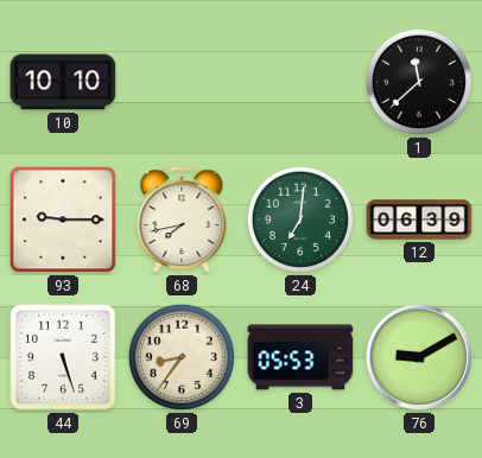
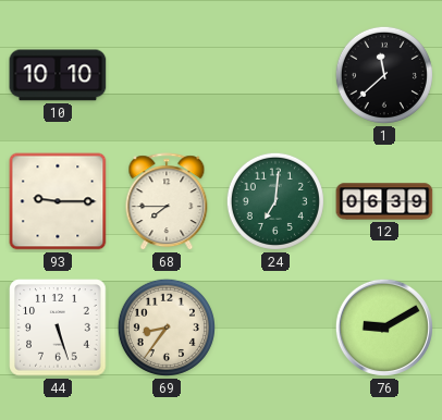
68: 7:43 -> 7:45
3: 05:53 -> none
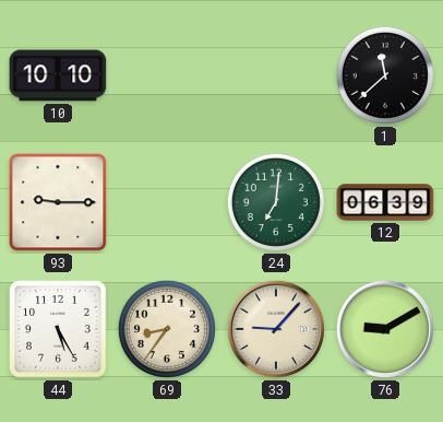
68: 7:45 -> none
44: 5:27 -> 5:25
33: none -> 9:07
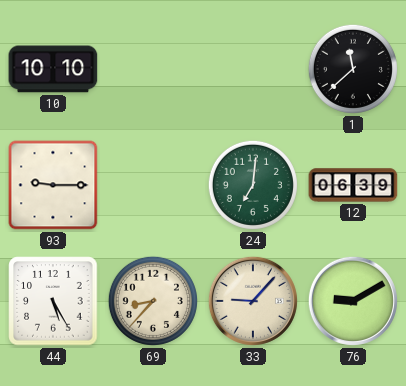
69: 8:36 -> 8:37
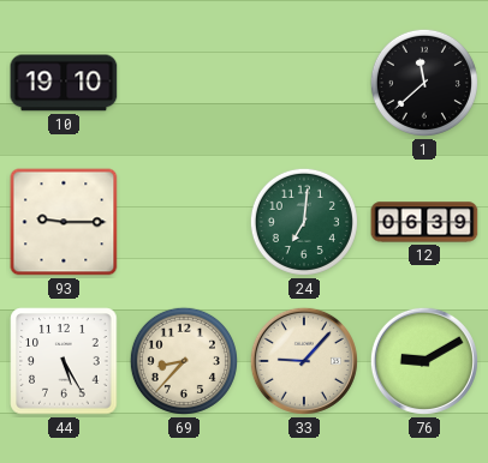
10: 10:10 -> 19:10
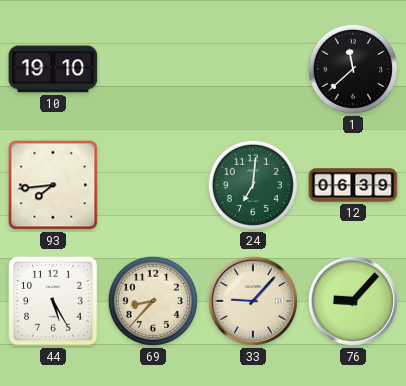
93: 9:15 -> 7:44
76: 9:10 -> 9:07
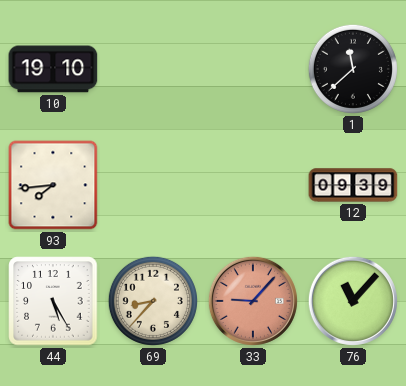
24: 7:01 -> none
12: 06:39 -> 09:39
33 dial: cream -> salmon
76: 9:07 -> 11:07
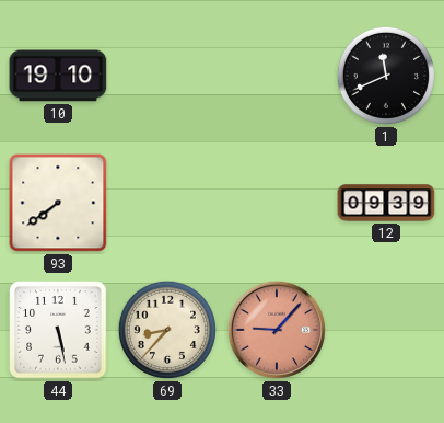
1: 11:38 -> 11:41
93: 7:44 -> 7:39
44: 5:25 -> 5:28
76: 11:07 -> none
